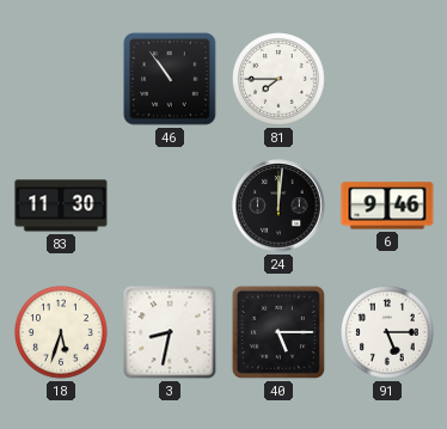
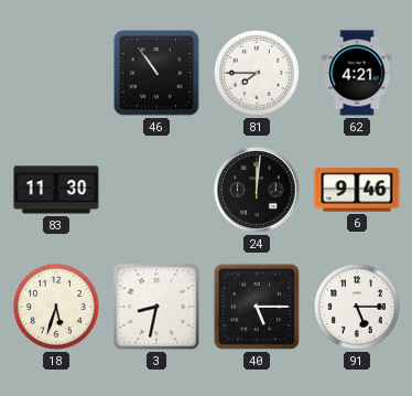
62: none -> 4:21
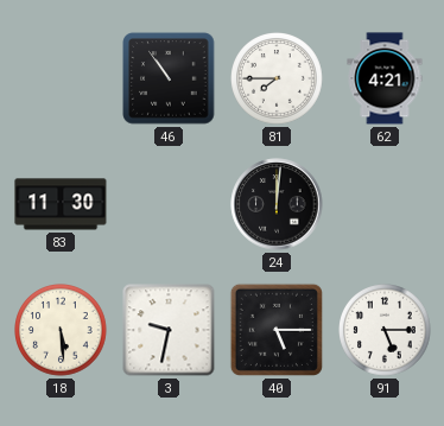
6: 9:46 -> none
18: 5:33 -> 5:29
3: 8:32 -> 9:32
